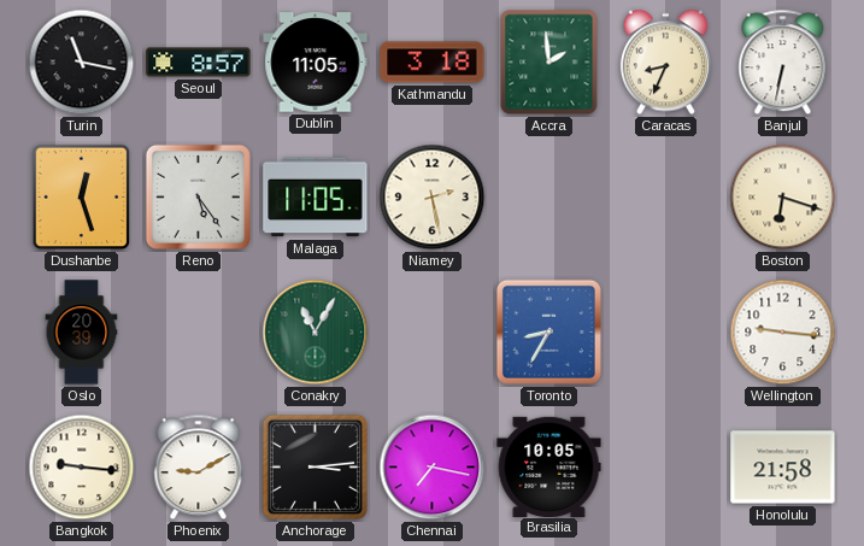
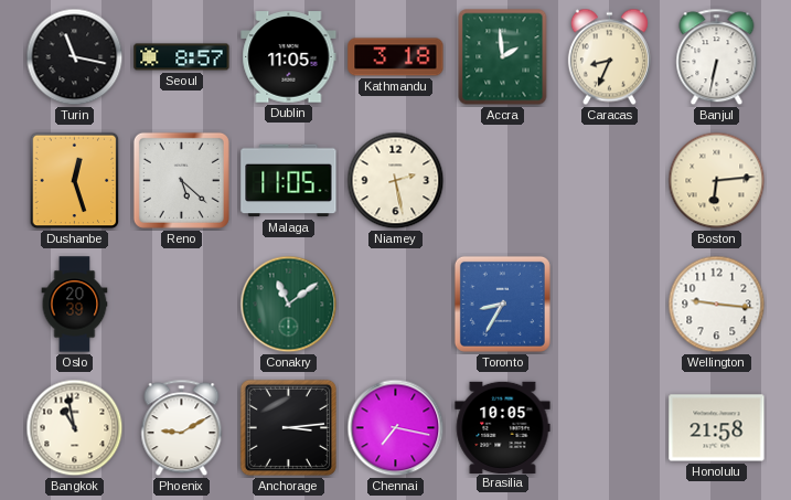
Reno: 5:24 -> 5:22
Boston: 6:18 -> 6:14
Conakry: 11:05 -> 11:09
Bangkok: 9:16 -> 10:58
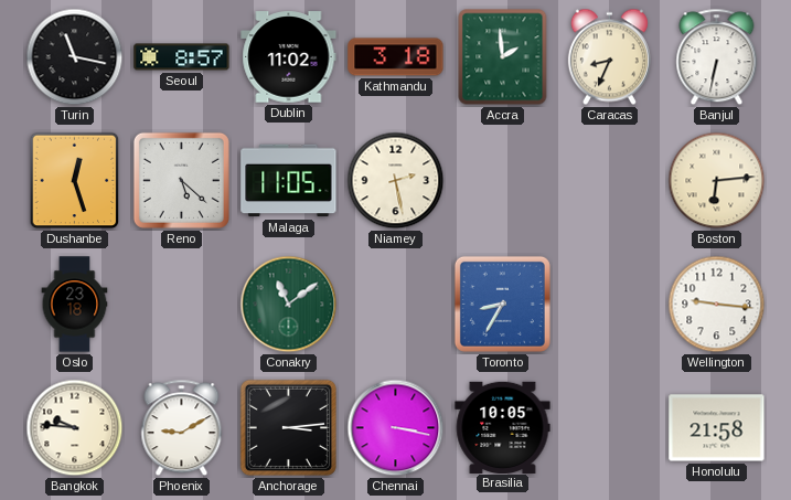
Dublin: 11:05 -> 11:02
Oslo: 20:39 -> 23:18
Bangkok: 10:58 -> 9:46
Chennai: 7:17 -> 3:17
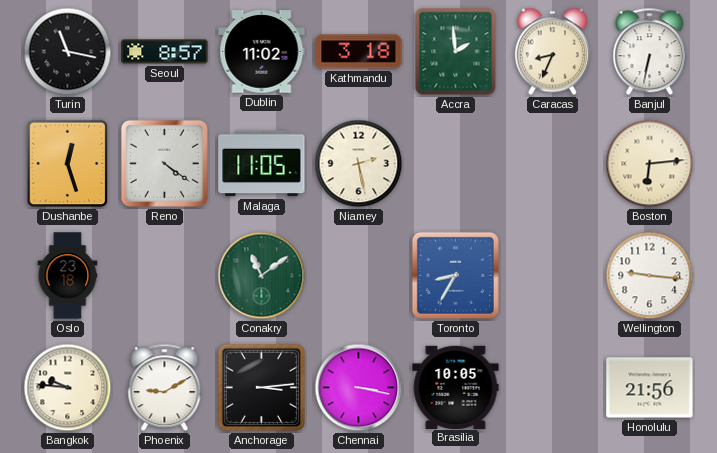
Reno: 5:22 -> 4:21
Honolulu: 21:58 -> 21:56
